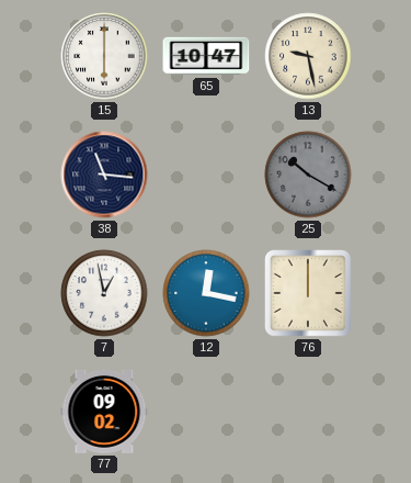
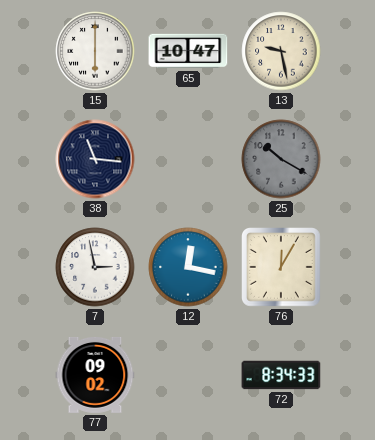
7: 12:58 -> 2:58
76: 12:00 -> 12:05
72: none -> 8:34
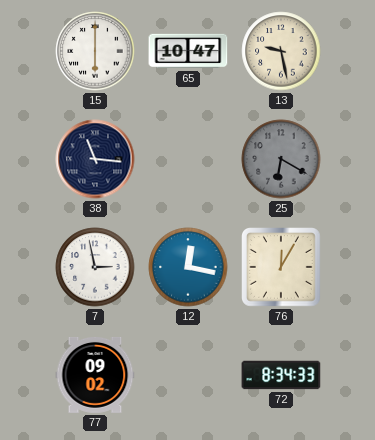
25: 10:20 -> 6:20
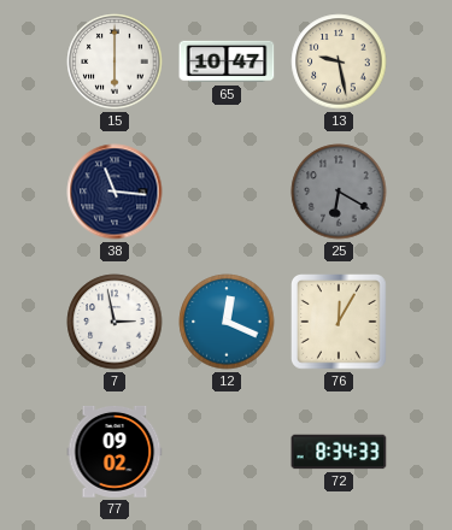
12: 12:17 -> 12:19
